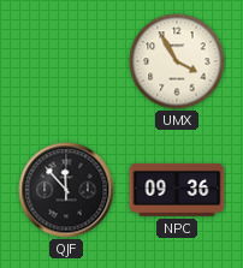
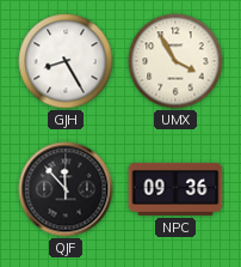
GJH: none -> 8:25
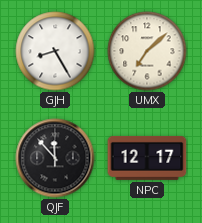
UMX: 3:55 -> 7:08
NPC: 09:36 -> 12:17
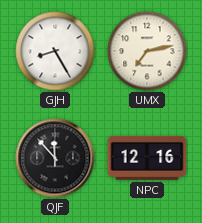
UMX: 7:08 -> 7:13
NPC: 12:17 -> 12:16
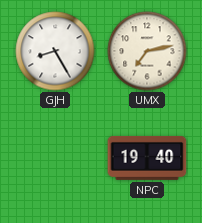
QJF: 11:53 -> none
NPC: 12:16 -> 19:40
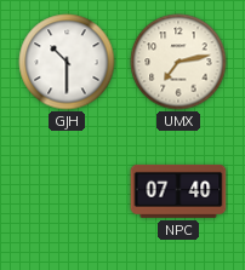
GJH: 8:25 -> 10:30
NPC: 19:40 -> 07:40
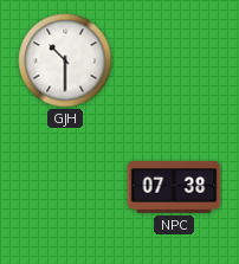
UMX: 7:13 -> none
NPC: 07:40 -> 07:38
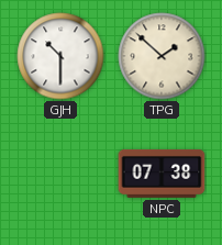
TPG: none -> 1:52
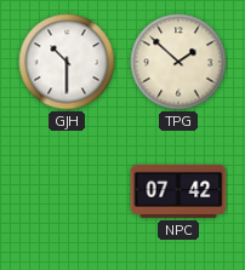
NPC: 07:38 -> 07:42
